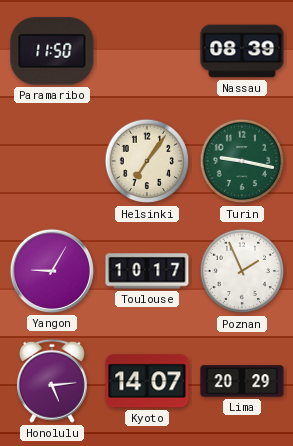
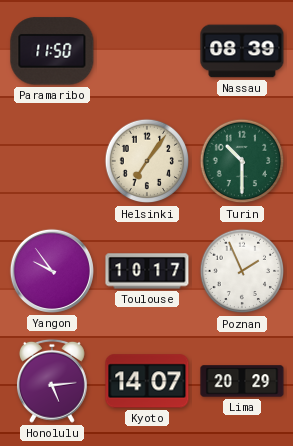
Turin: 9:17 -> 10:30
Yangon: 9:05 -> 9:54
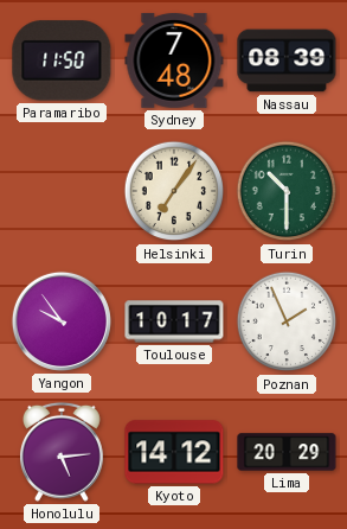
Sydney: none -> 7:48
Kyoto: 14:07 -> 14:12
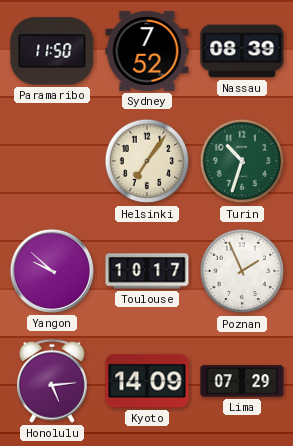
Sydney: 7:48 -> 7:52
Turin: 10:30 -> 10:33
Yangon: 9:54 -> 9:52
Kyoto: 14:12 -> 14:09
Lima: 20:29 -> 07:29
